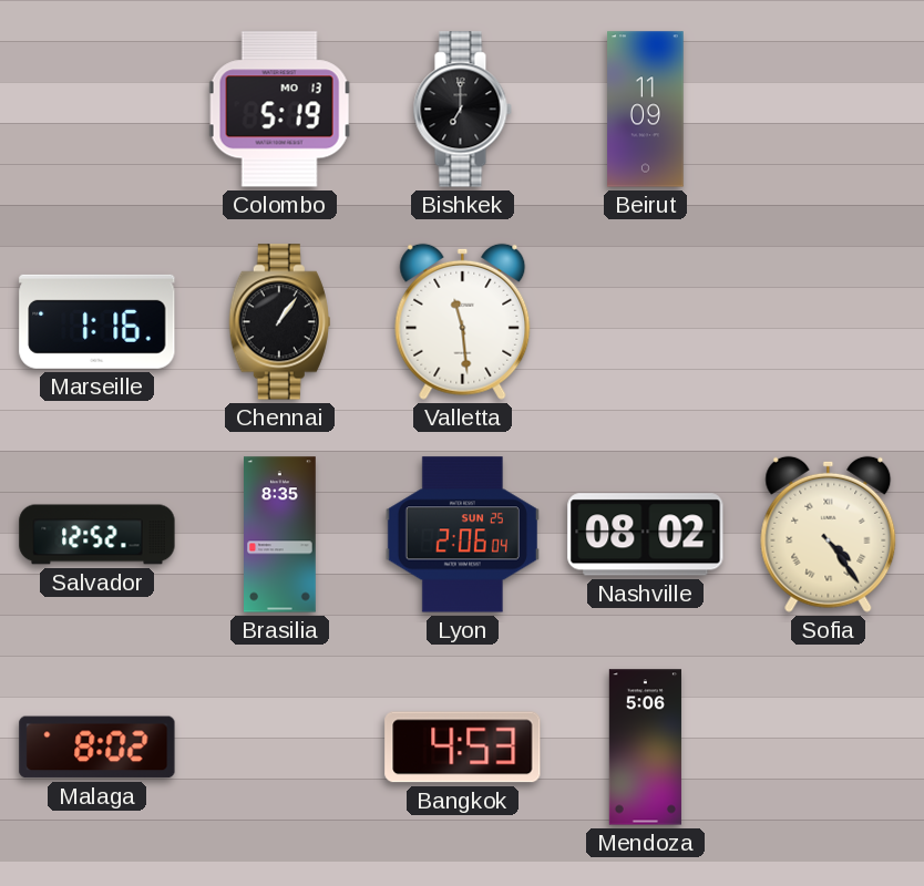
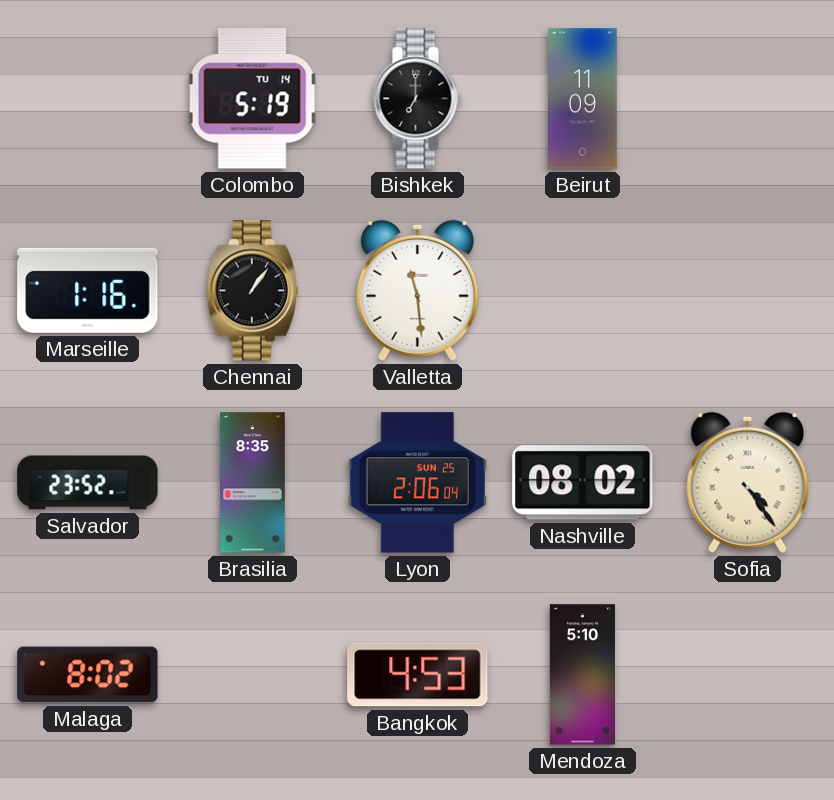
Colombo date: MO 13 -> TU 14
Salvador: 12:52 -> 23:52
Mendoza: 5:06 -> 5:10
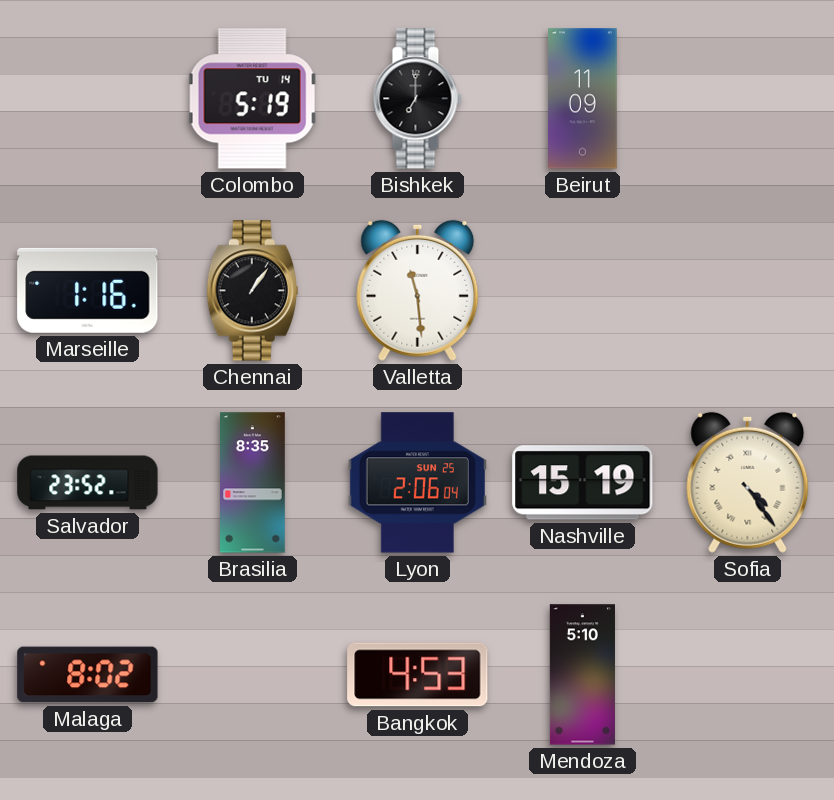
Nashville: 08:02 -> 15:19
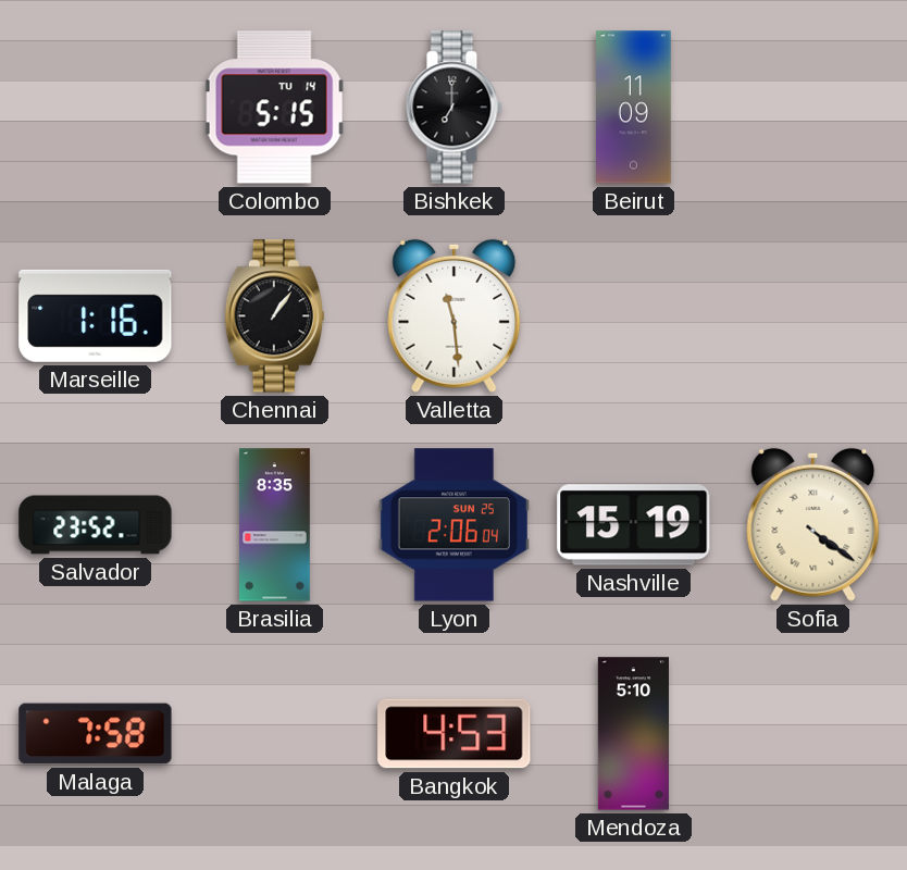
Colombo: 5:19 -> 5:15
Sofia: 4:24 -> 4:21
Malaga: 8:02 -> 7:58
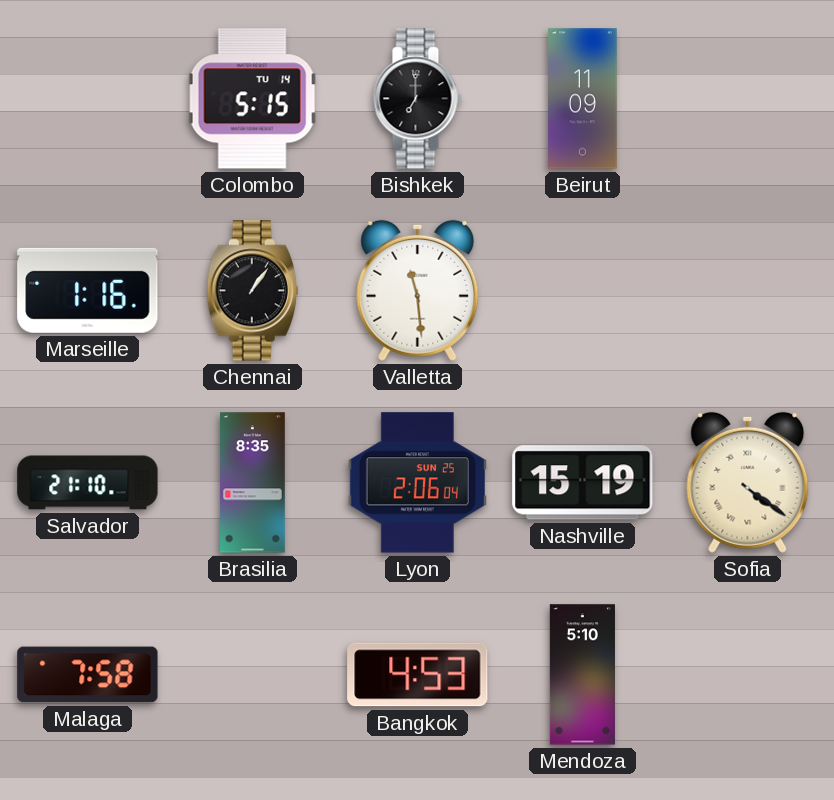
Salvador: 23:52 -> 21:10
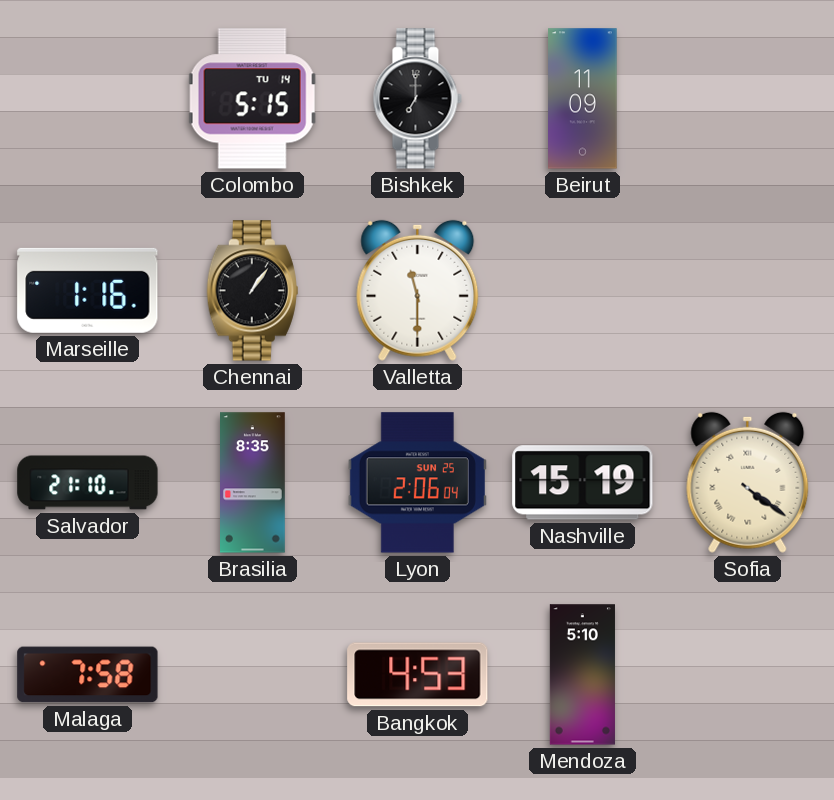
Valletta: 11:29 -> 11:30
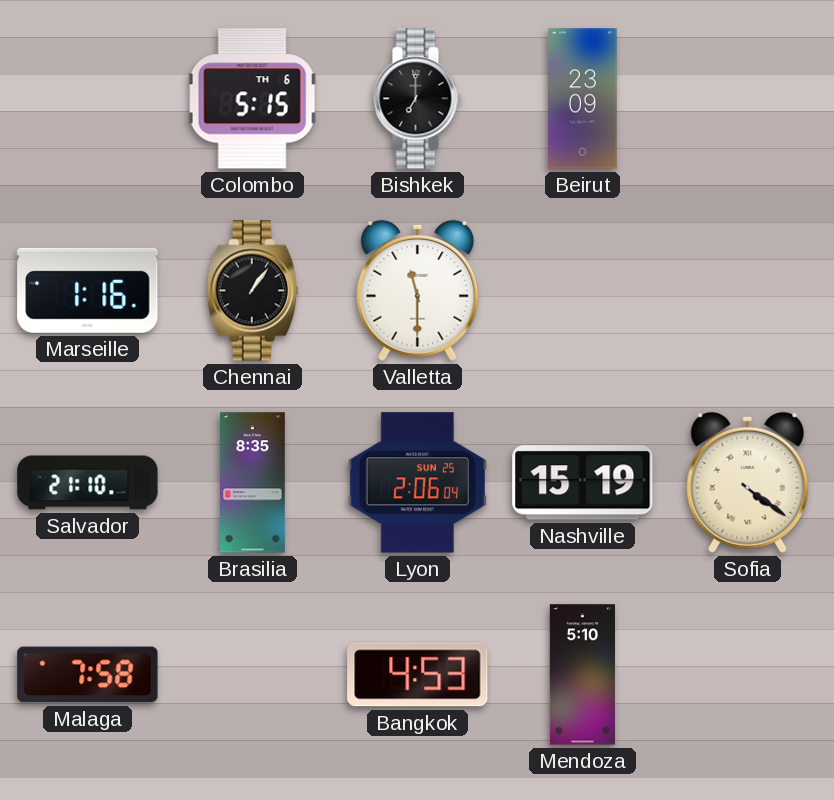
Colombo date: TU 14 -> TH 6
Beirut: 11:09 -> 23:09
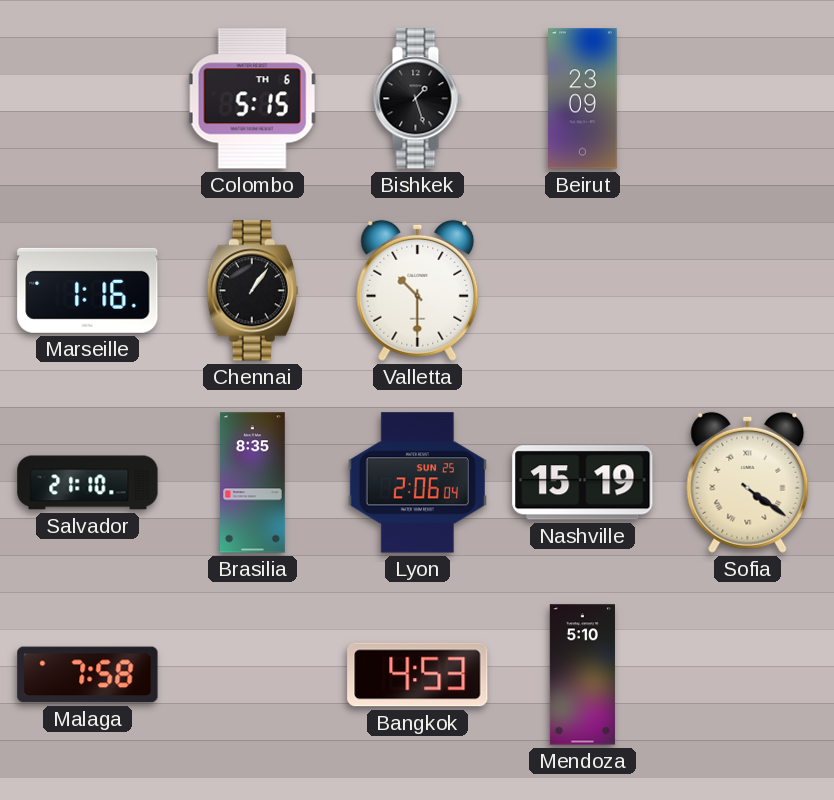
Bishkek: 7:00 -> 1:27
Valletta: 11:30 -> 10:30
